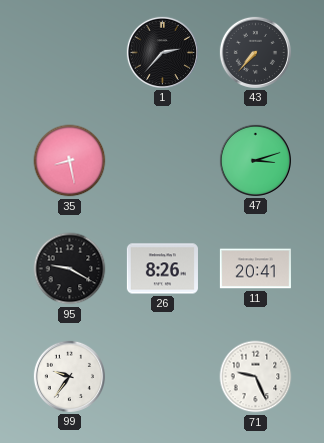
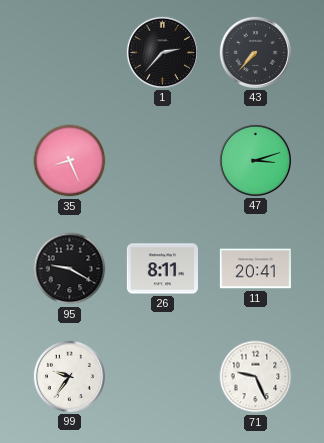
35: 8:28 -> 8:26
26: 8:26 -> 8:11
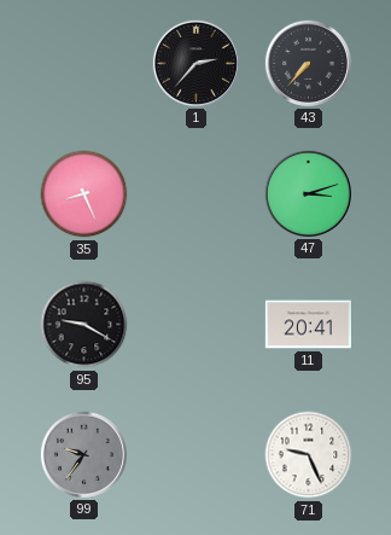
26: 8:11 -> none
99 dial: white -> grey
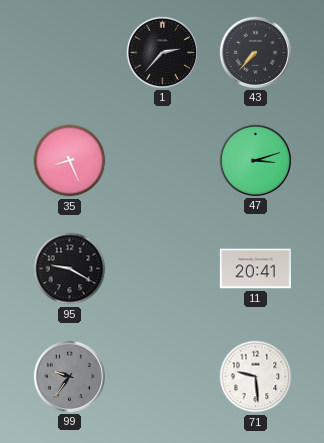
71: 9:26 -> 9:29
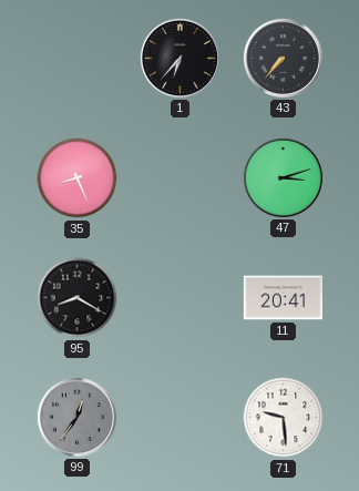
1: 2:37 -> 6:37
95: 9:20 -> 8:20
99: 9:36 -> 12:36
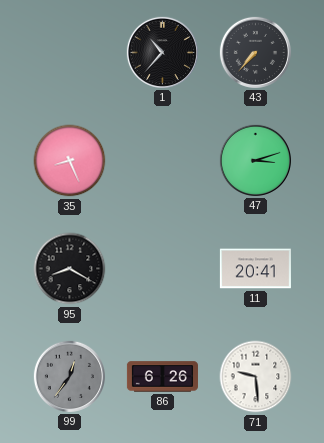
1: 6:37 -> 10:37
86: none -> 6:26
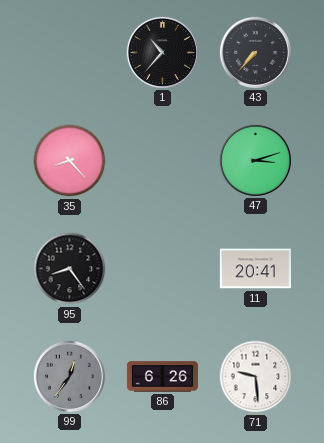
35: 8:26 -> 8:23
95: 8:20 -> 8:24
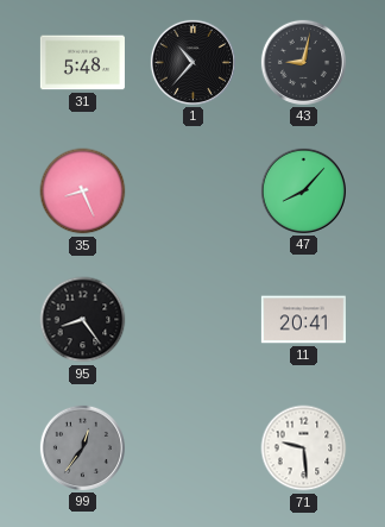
31: none -> 5:48
43: 7:37 -> 9:02
35: 8:23 -> 8:26
47: 3:12 -> 8:07
86: 6:26 -> none
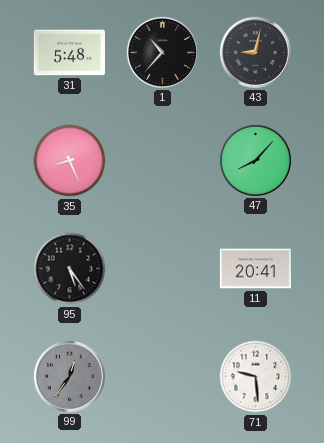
95: 8:24 -> 5:24
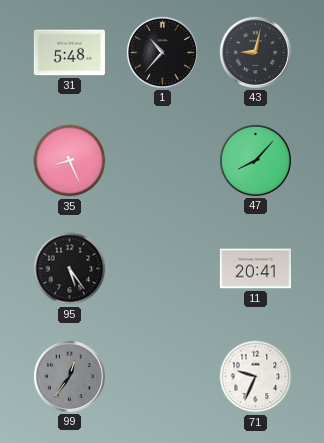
71: 9:29 -> 9:34
